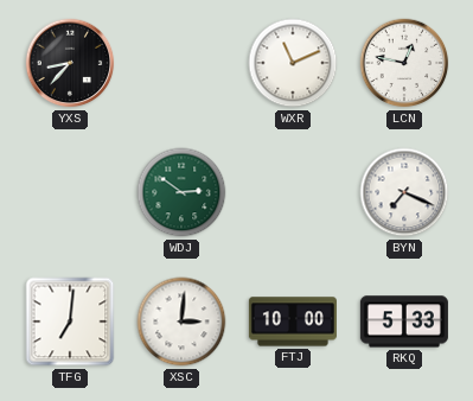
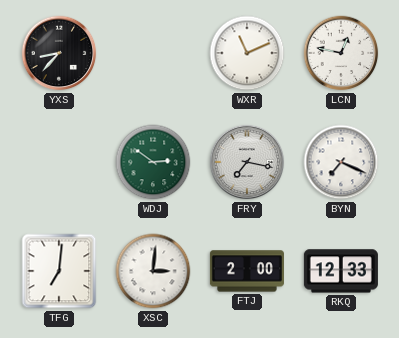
FRY: none -> 7:17
FTJ: 10:00 -> 2:00
RKQ: 5:33 -> 12:33
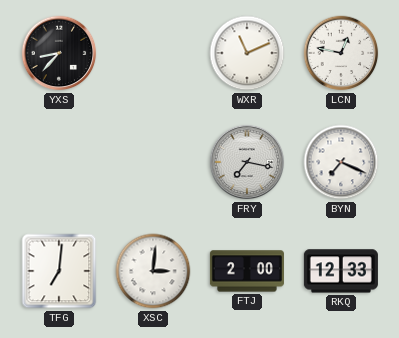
WDJ: 2:51 -> none
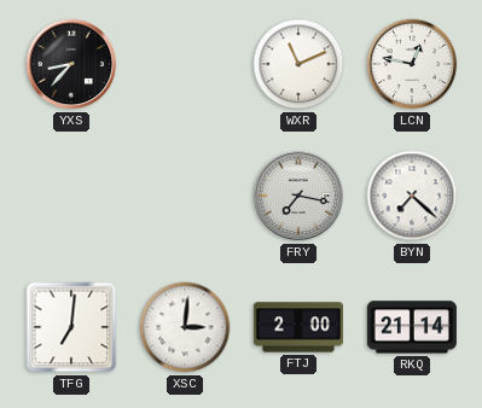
BYN: 7:19 -> 7:22
RKQ: 12:33 -> 21:14
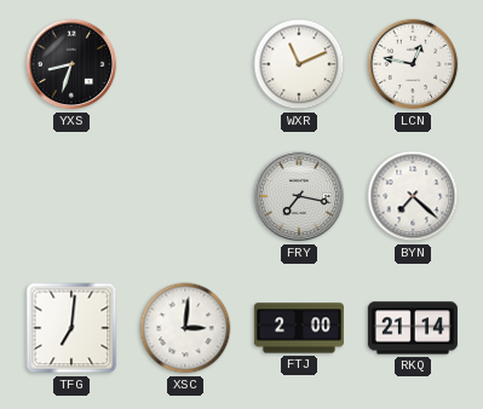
YXS: 8:37 -> 8:33
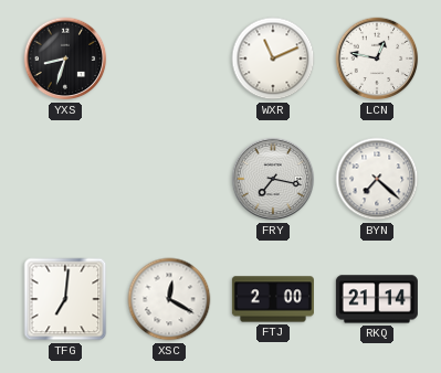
XSC: 3:01 -> 12:20
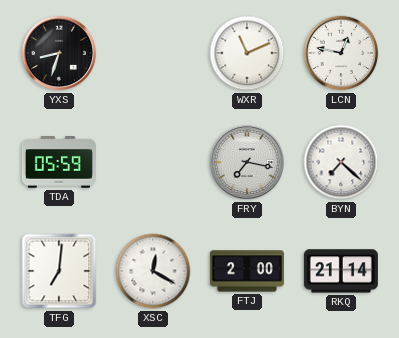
TDA: none -> 05:59
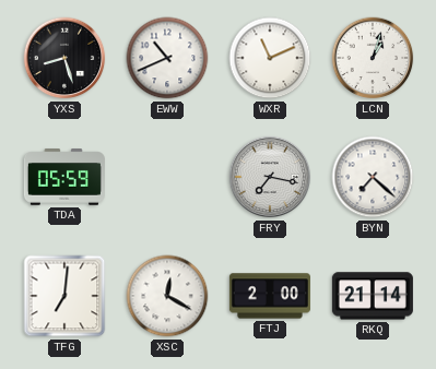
YXS: 8:33 -> 8:27
EWW: none -> 10:41
LCN: 12:47 -> 1:03
